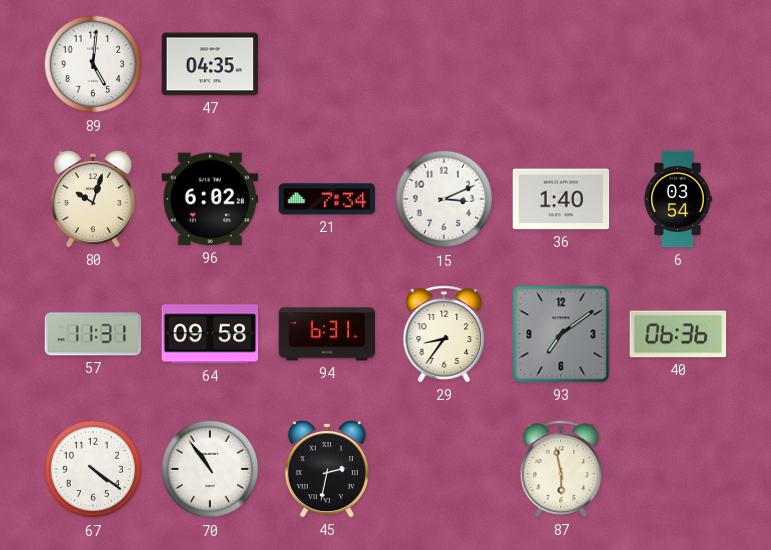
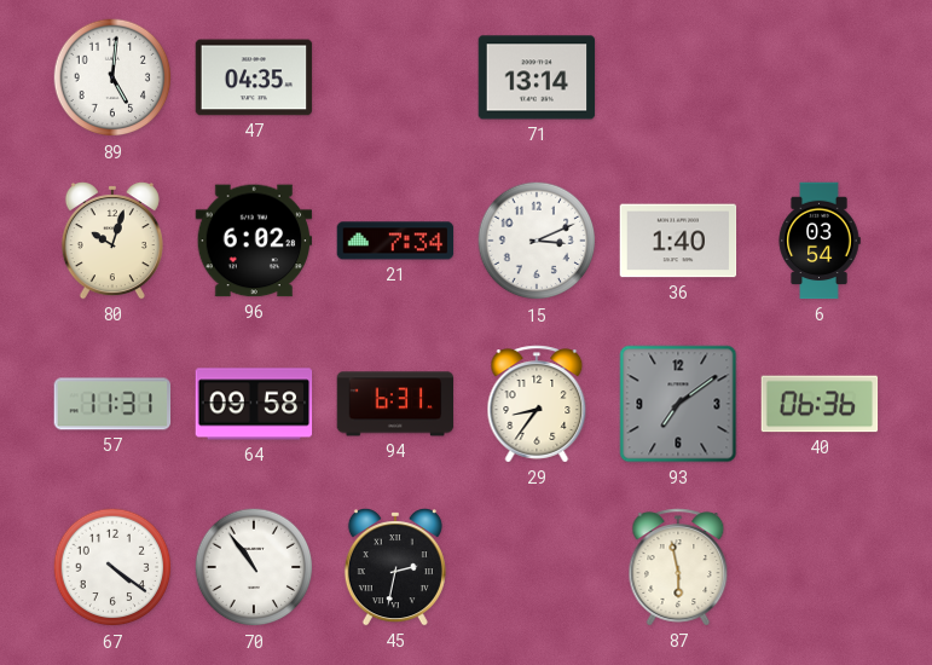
71: none -> 13:14
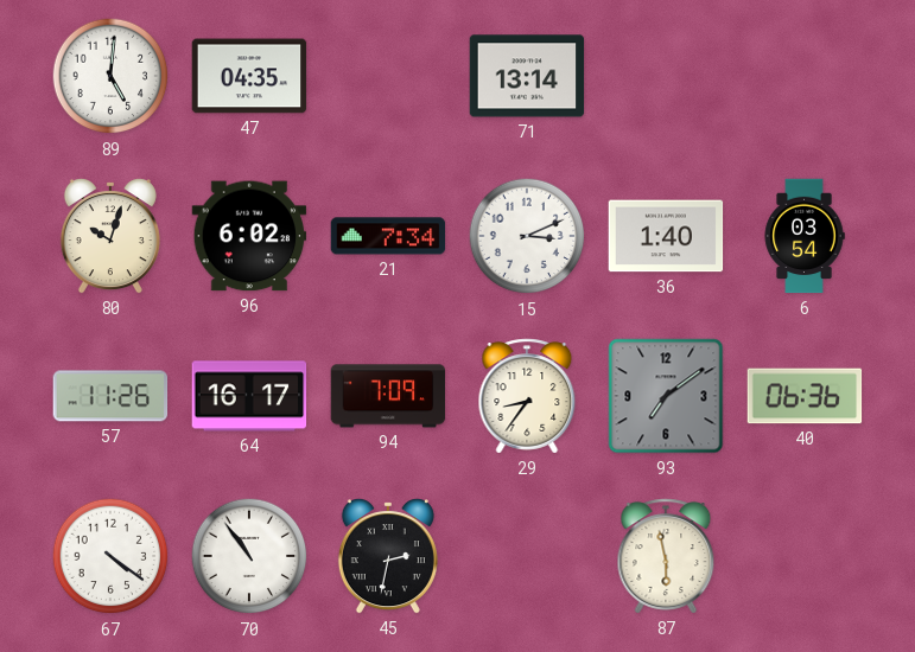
57: 11:31 -> 11:26
64: 09:58 -> 16:17
94: 6:31 -> 7:09
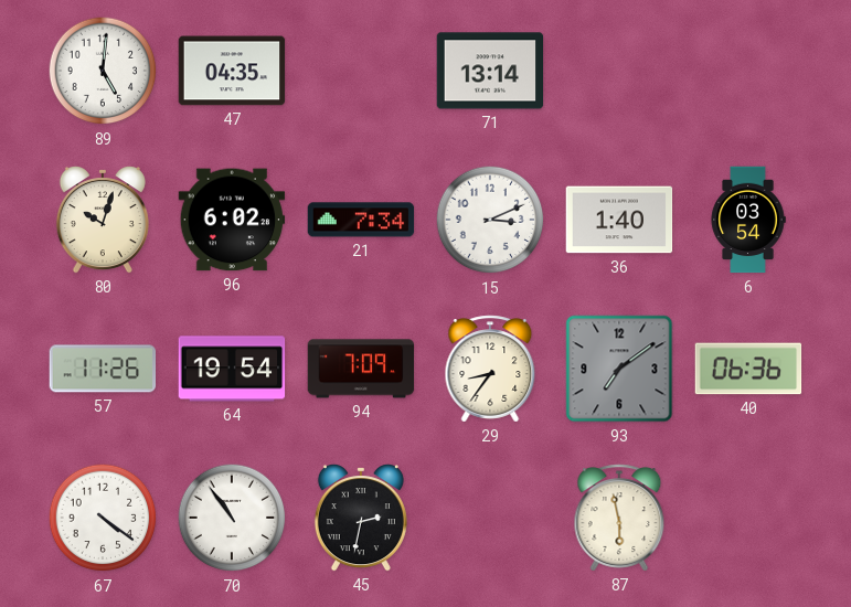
64: 16:17 -> 19:54
